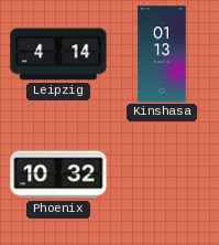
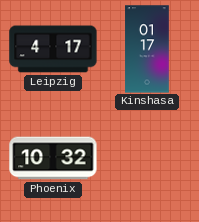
Leipzig: 4:14 -> 4:17
Kinshasa: 01:13 -> 01:17
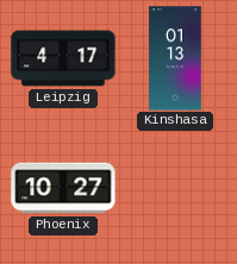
Kinshasa: 01:17 -> 01:13
Phoenix: 10:32 -> 10:27
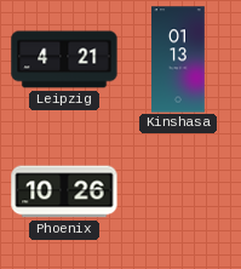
Leipzig: 4:17 -> 4:21
Phoenix: 10:27 -> 10:26
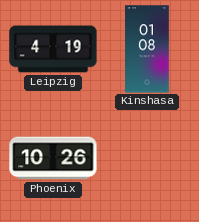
Leipzig: 4:21 -> 4:19
Kinshasa: 01:13 -> 01:08
